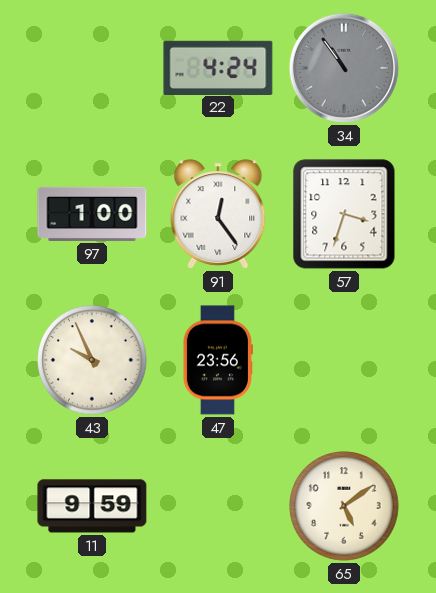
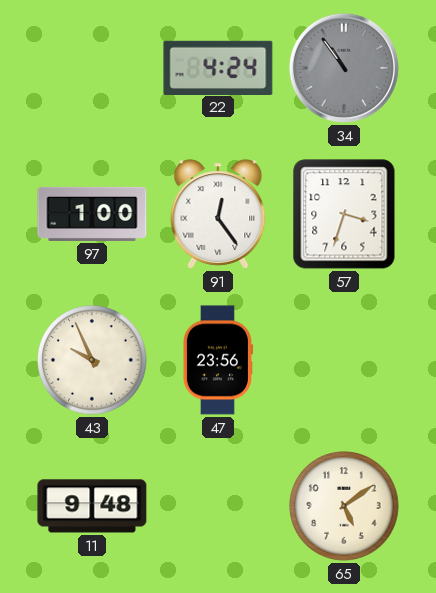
11: 9:59 -> 9:48
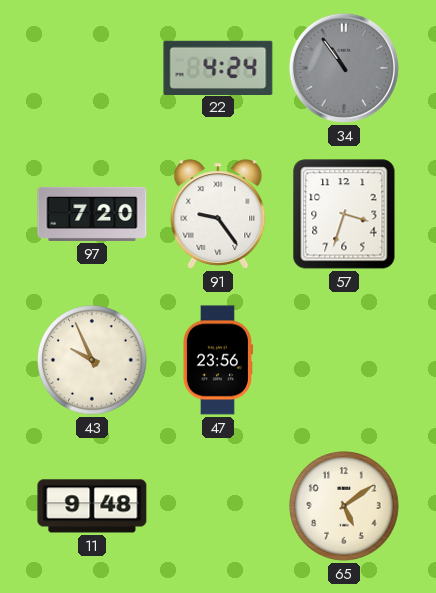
97: 1:00 -> 7:20
91: 12:24 -> 9:24
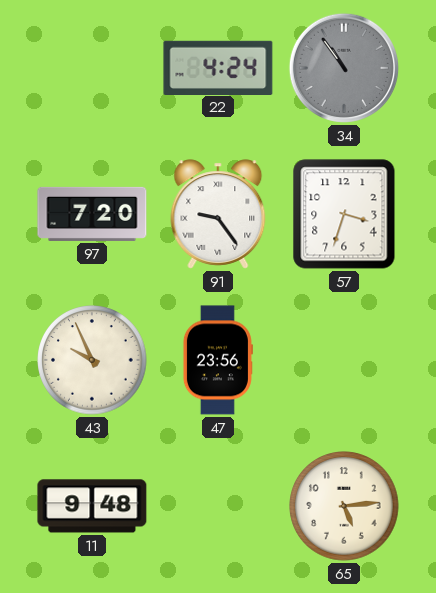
65: 5:09 -> 5:14
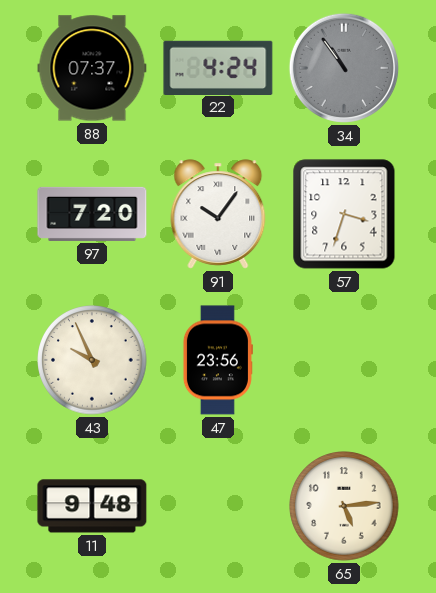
88: none -> 07:37
91: 9:24 -> 10:06
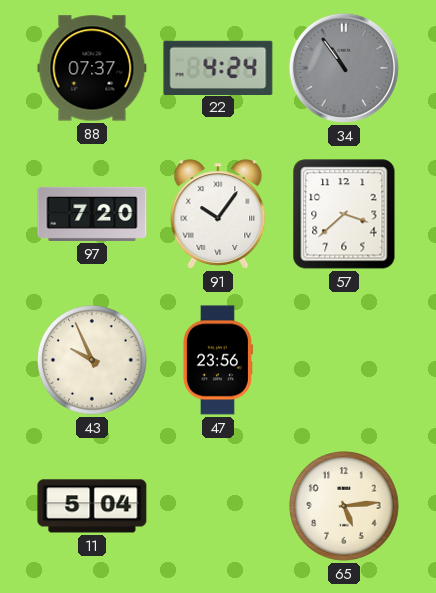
57: 3:33 -> 3:38
11: 9:48 -> 5:04
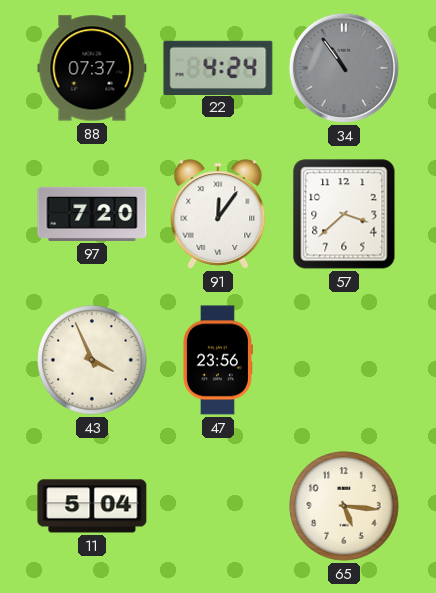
91: 10:06 -> 12:06
43: 9:56 -> 3:56
65: 5:14 -> 5:16
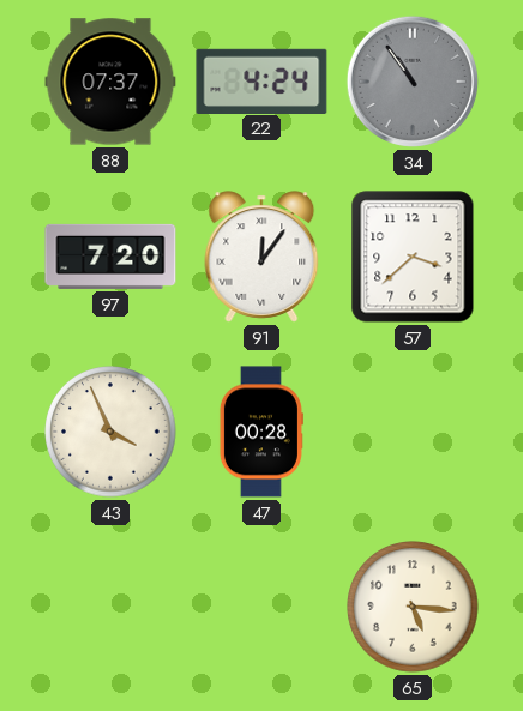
47: 23:56 -> 00:28
11: 5:04 -> none
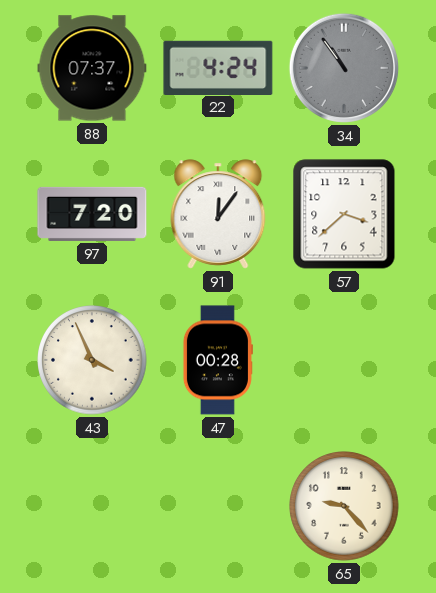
65: 5:16 -> 9:23
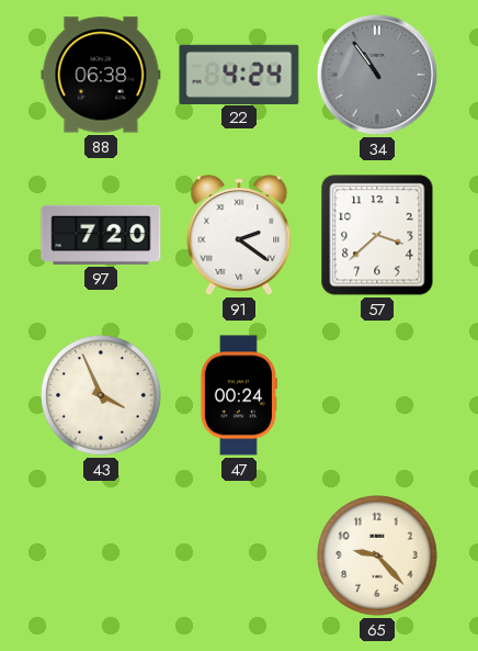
88: 07:37 -> 06:38
91: 12:06 -> 2:21
47: 00:28 -> 00:24
